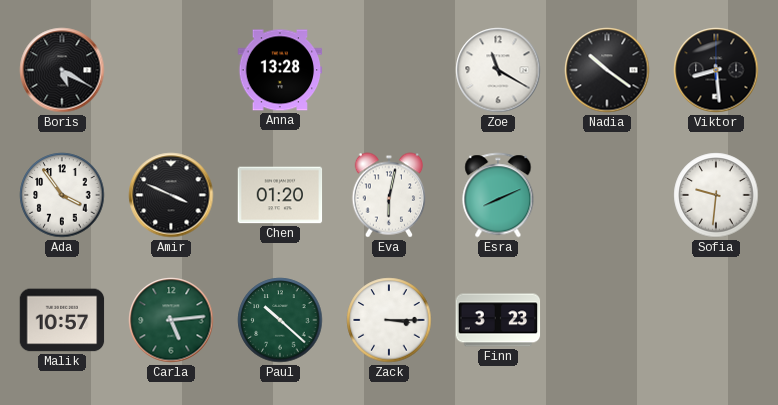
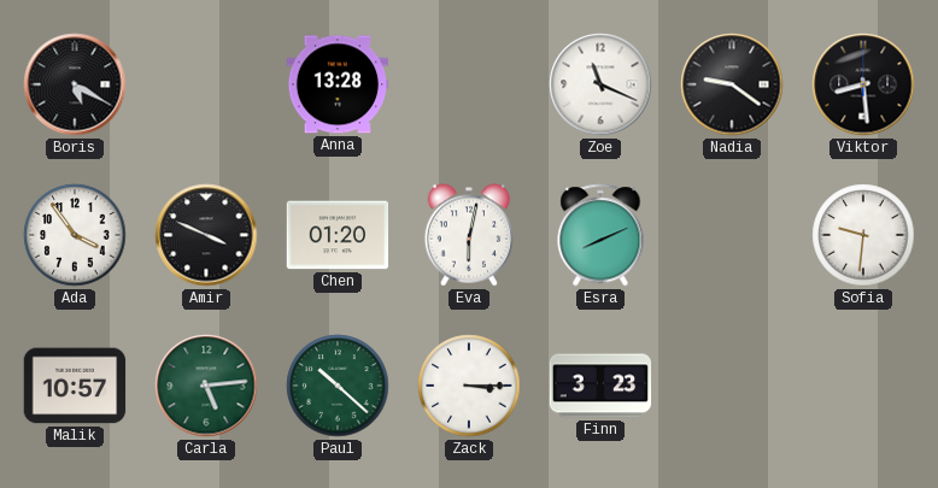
Zoe: 11:20 -> 11:19
Nadia: 10:21 -> 9:21
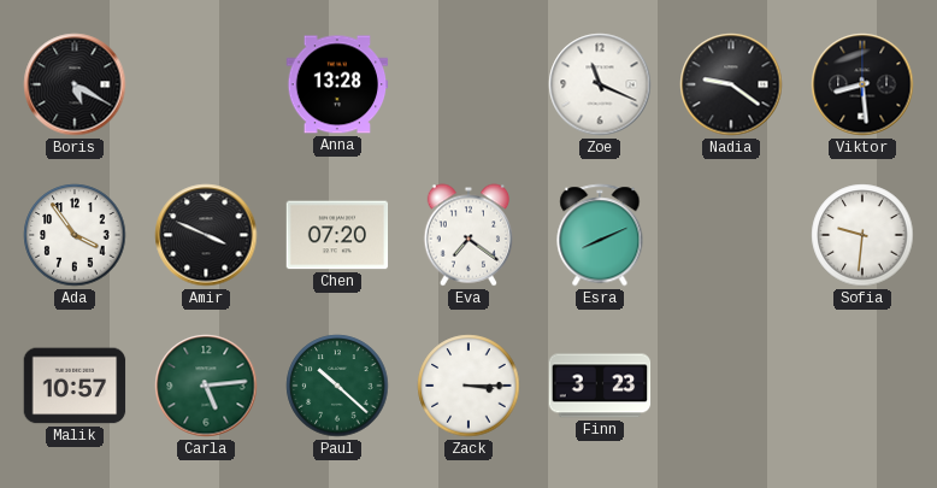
Chen: 01:20 -> 07:20
Eva: 6:02 -> 7:21
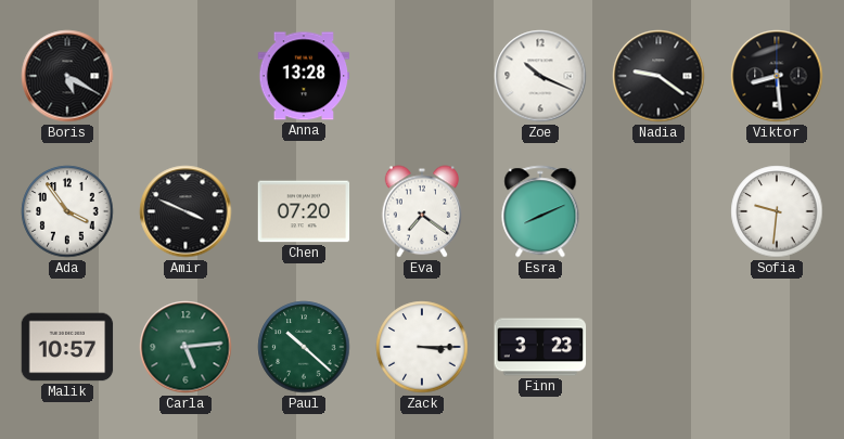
Zoe: 11:19 -> 10:19
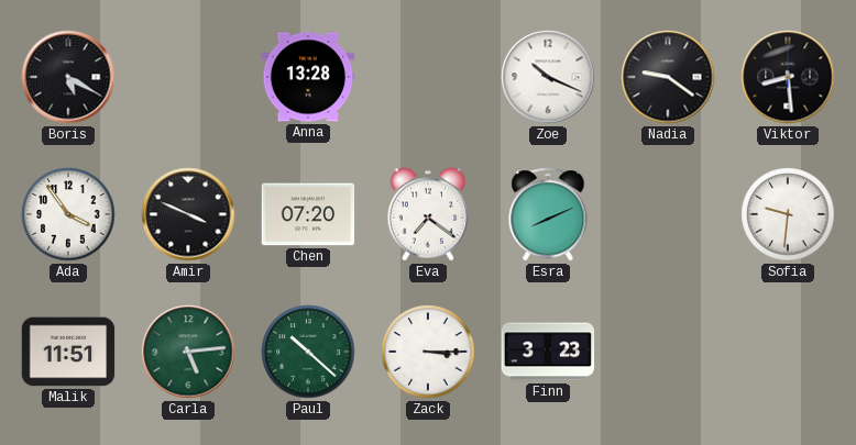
Malik: 10:57 -> 11:51
